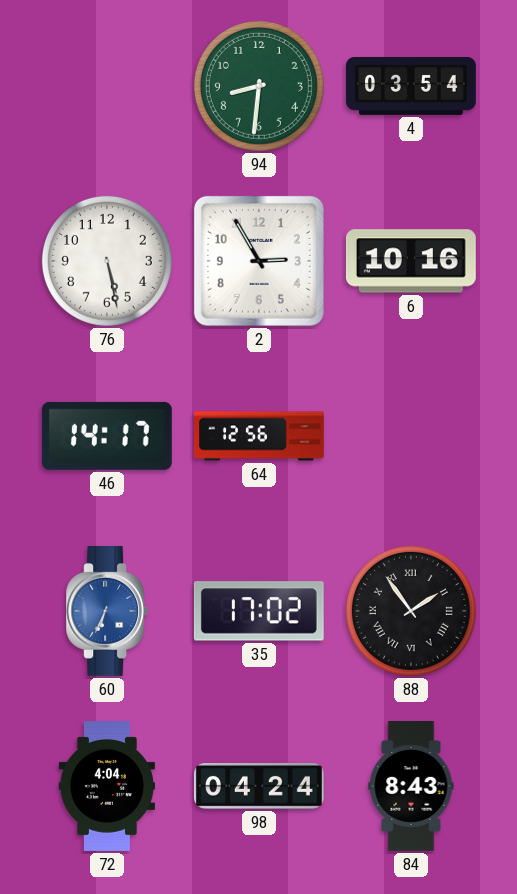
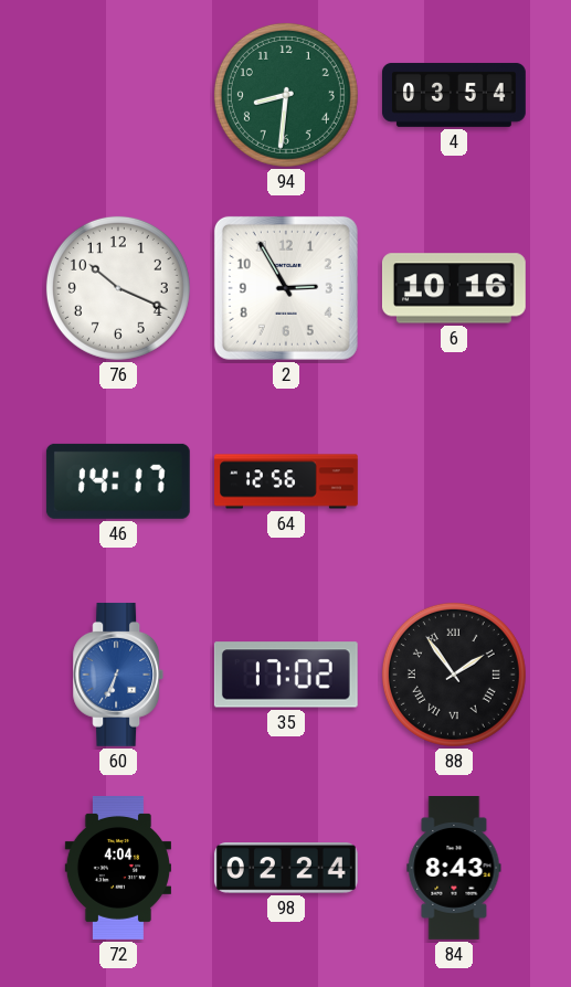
76: 5:28 -> 10:19
98: 04:24 -> 02:24
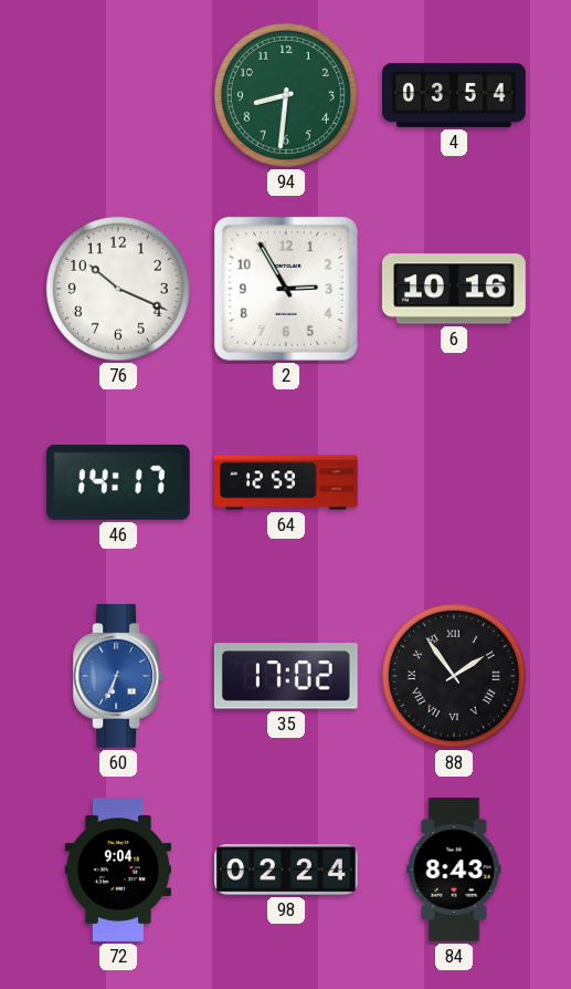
64: 12:56 -> 12:59
72: 4:04 -> 9:04
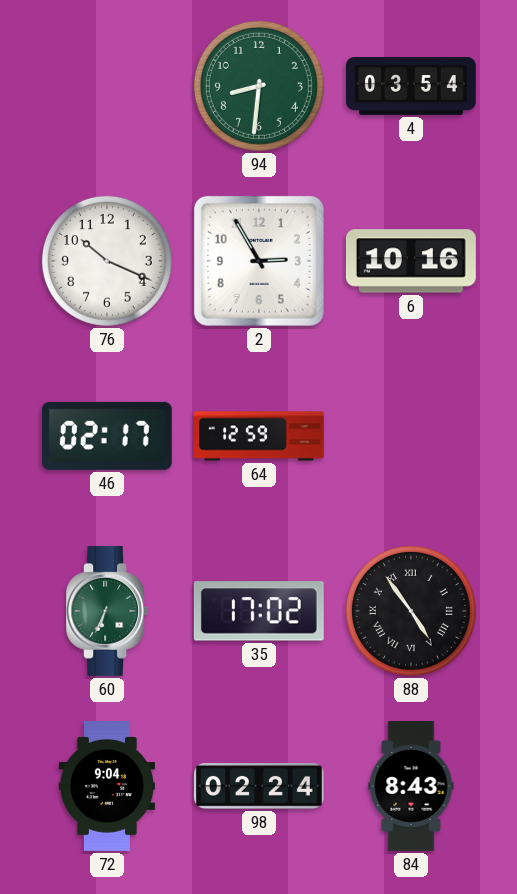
46: 14:17 -> 02:17
60 dial: blue -> green
88: 1:54 -> 4:54
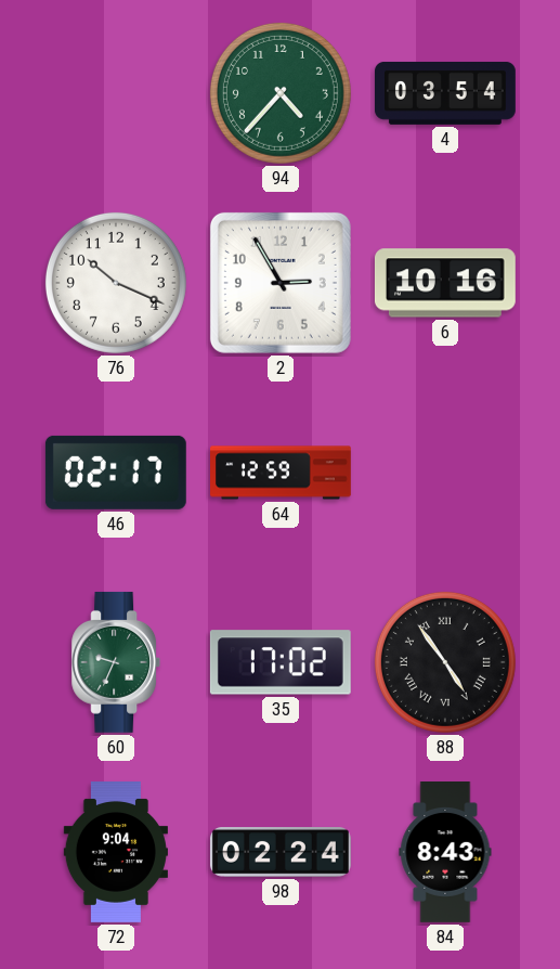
94: 8:31 -> 4:37
60: 6:34 -> 9:34
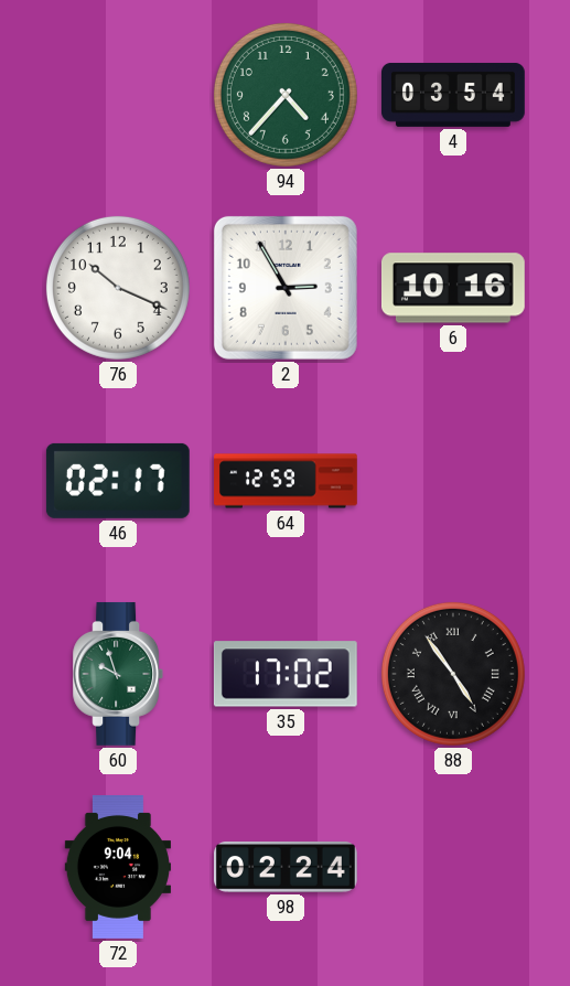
60: 9:34 -> 9:57
84: 8:43 -> none
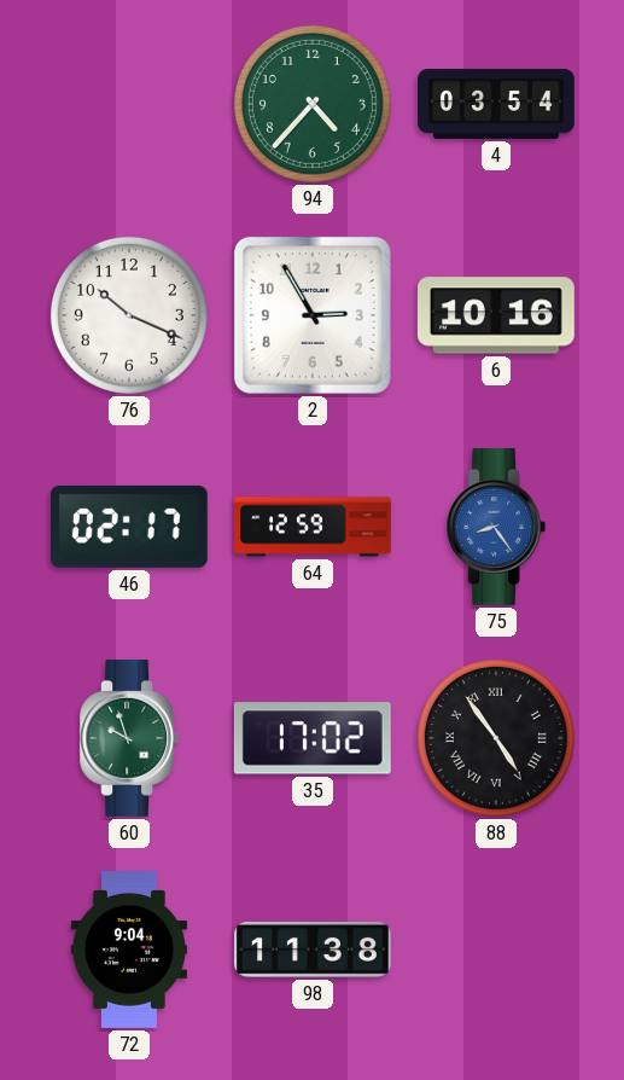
75: none -> 8:24
98: 02:24 -> 11:38
